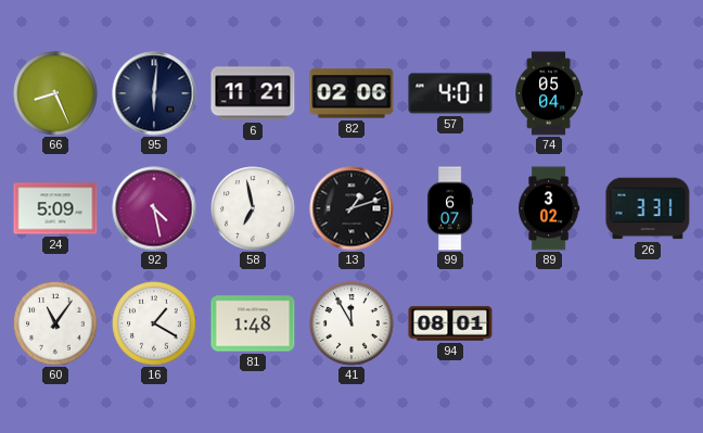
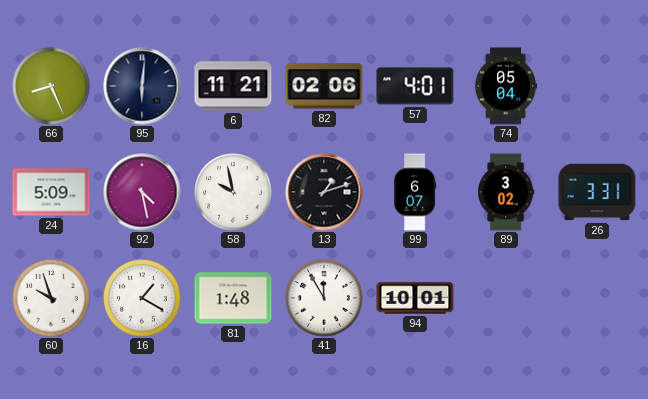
58: 6:58 -> 9:58
60: 11:06 -> 9:57
94: 08:01 -> 10:01
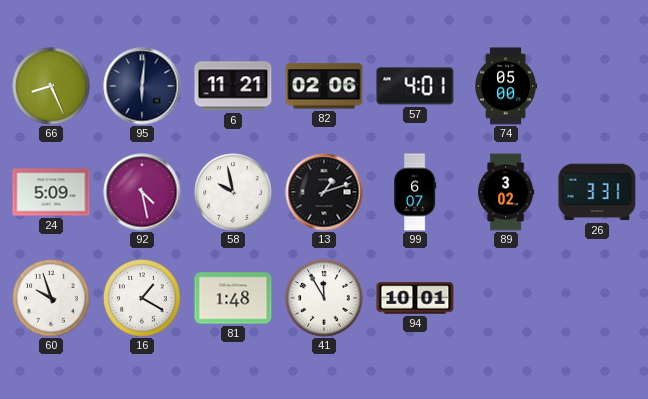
74: 05:04 -> 05:00
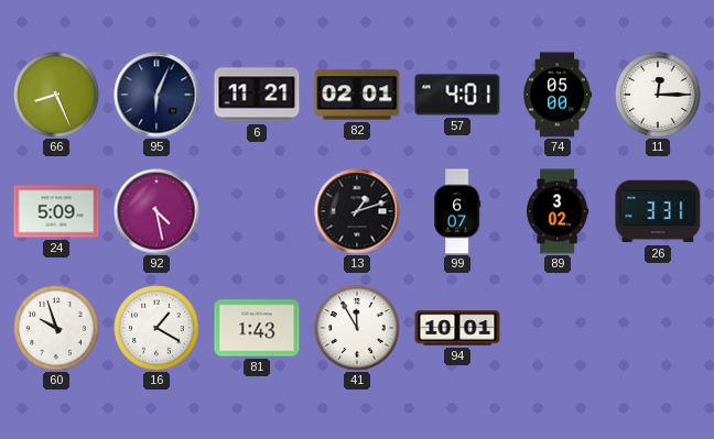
95: 6:01 -> 6:04
82: 02:06 -> 02:01
11: none -> 12:15
58: 9:58 -> none
81: 1:48 -> 1:43
